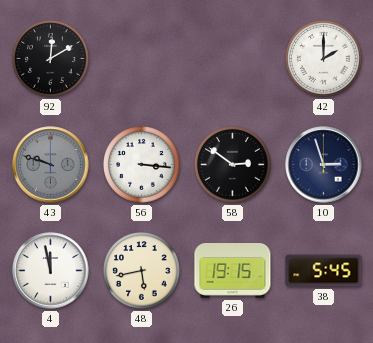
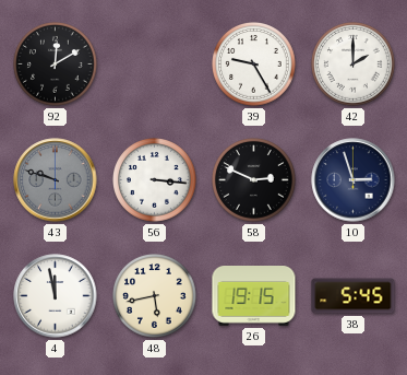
39: none -> 9:25
58: 2:51 -> 2:49
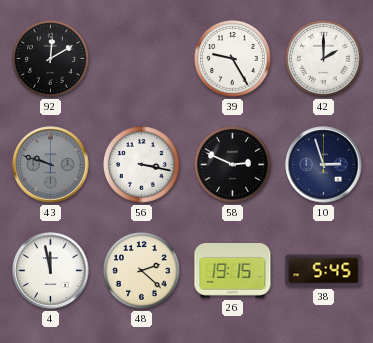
56: 3:16 -> 3:17
48: 5:43 -> 2:22
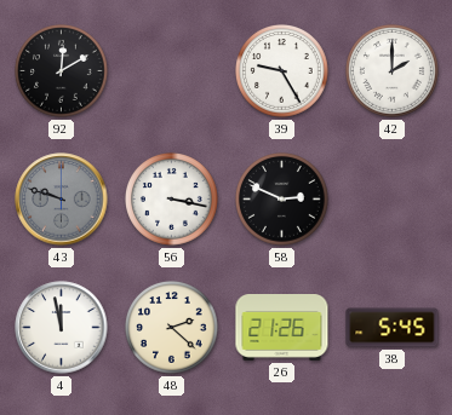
10: 2:57 -> none
26: 19:15 -> 21:26
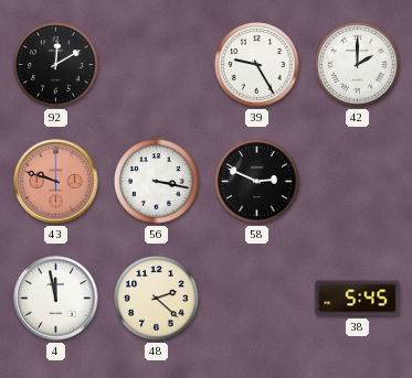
43 dial: grey -> salmon
26: 21:26 -> none
